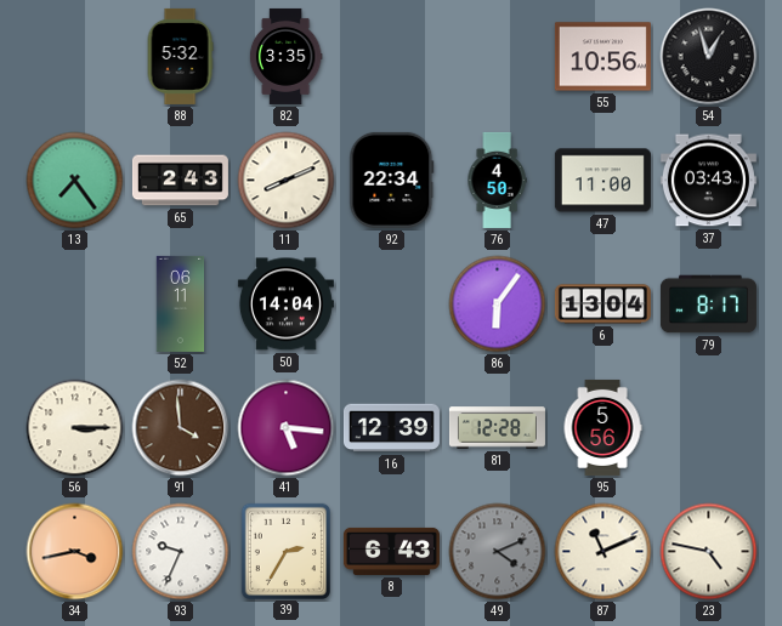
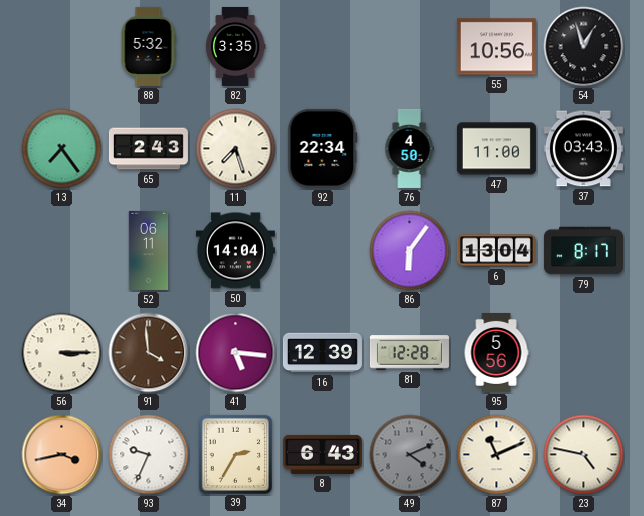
11: 8:11 -> 7:27
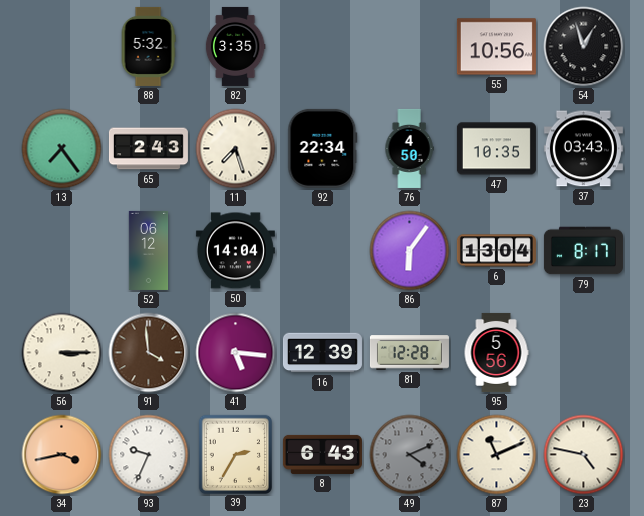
47: 11:00 -> 10:35
52: 06:11 -> 06:12
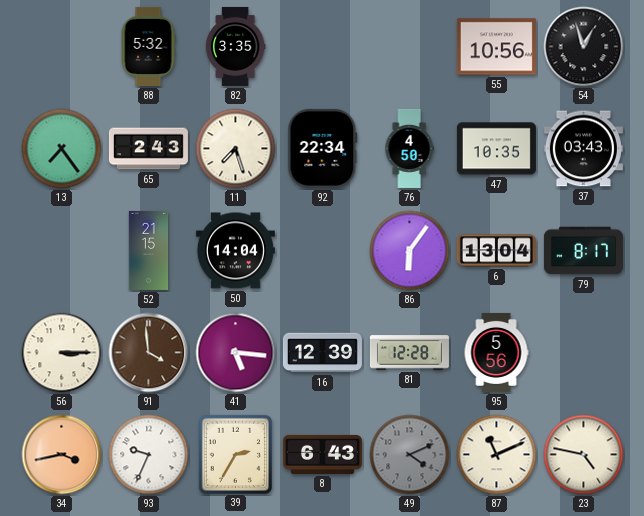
52: 06:12 -> 21:15
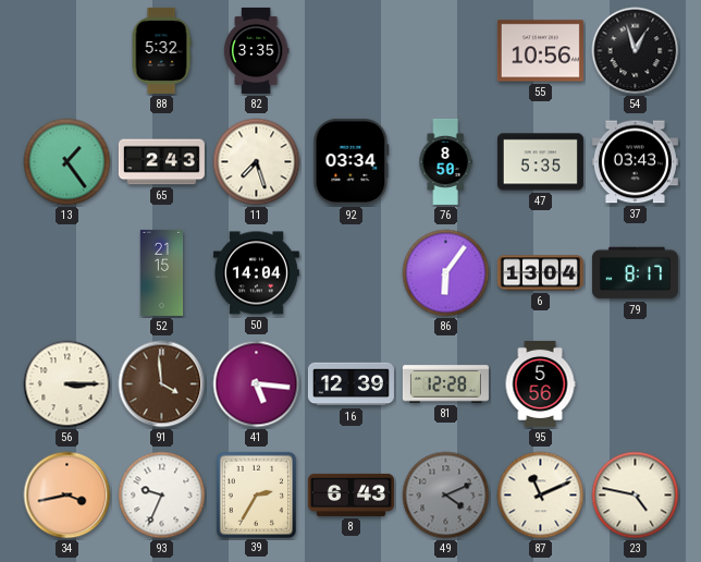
13: 7:24 -> 1:24
92: 22:34 -> 03:34
76: 4:50 -> 8:50
47: 10:35 -> 5:35
